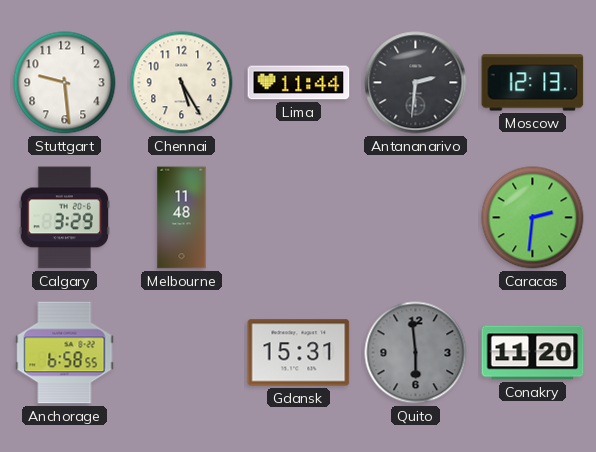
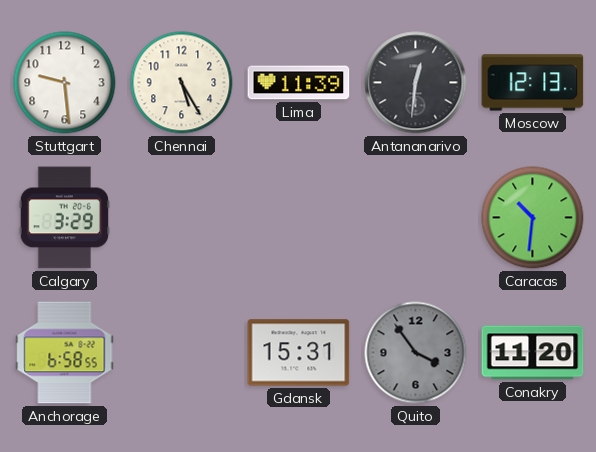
Lima: 11:44 -> 11:39
Antananarivo: 2:31 -> 12:31
Melbourne: 11:48 -> none
Caracas: 2:31 -> 10:31
Quito: 5:59 -> 3:54
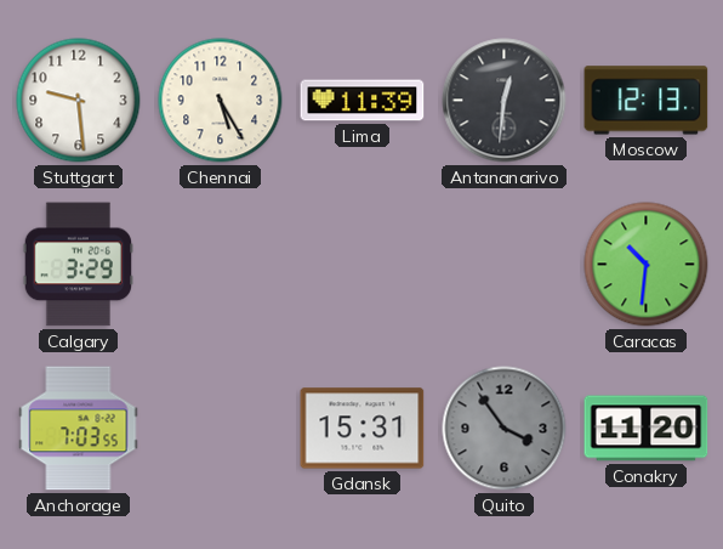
Anchorage: 6:58 -> 7:03
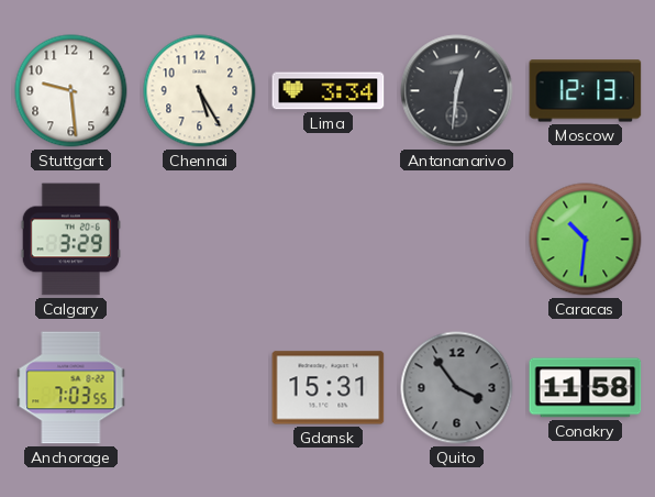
Lima: 11:39 -> 3:34
Conakry: 11:20 -> 11:58
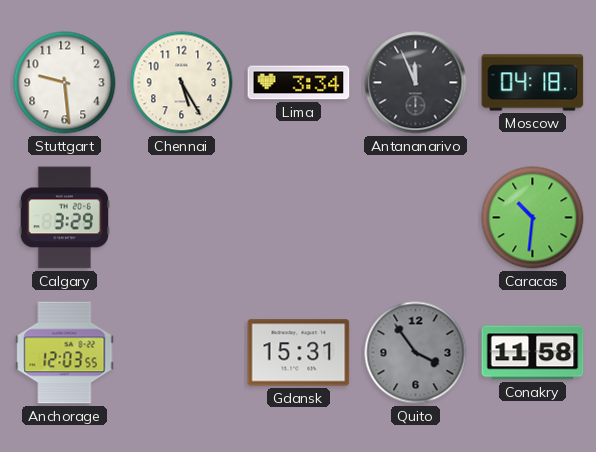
Antananarivo: 12:31 -> 11:56
Moscow: 12:13 -> 04:18
Anchorage: 7:03 -> 12:03
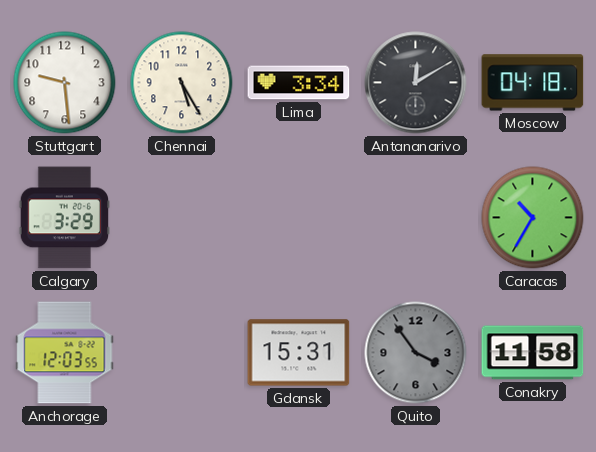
Antananarivo: 11:56 -> 12:10
Caracas: 10:31 -> 10:35
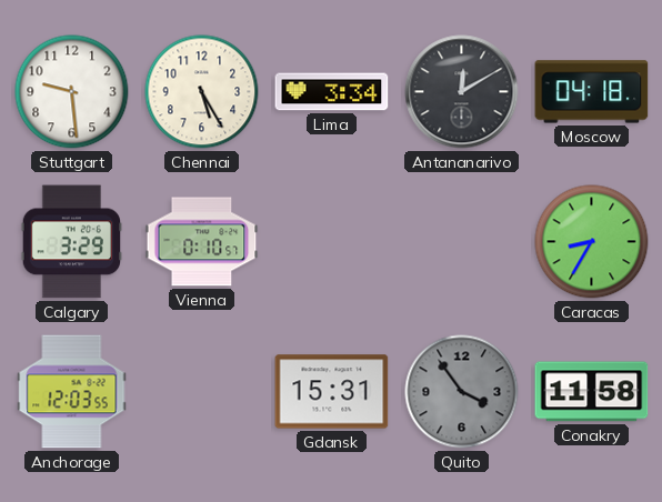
Vienna: none -> 0:10
Caracas: 10:35 -> 8:35
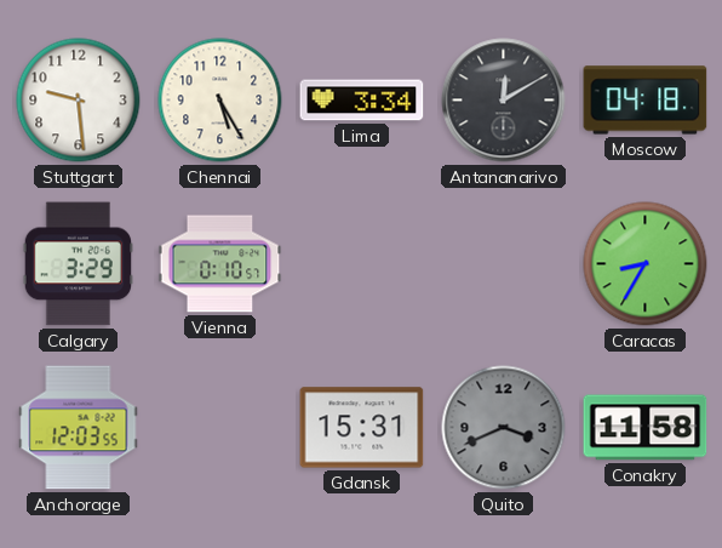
Quito: 3:54 -> 3:41
